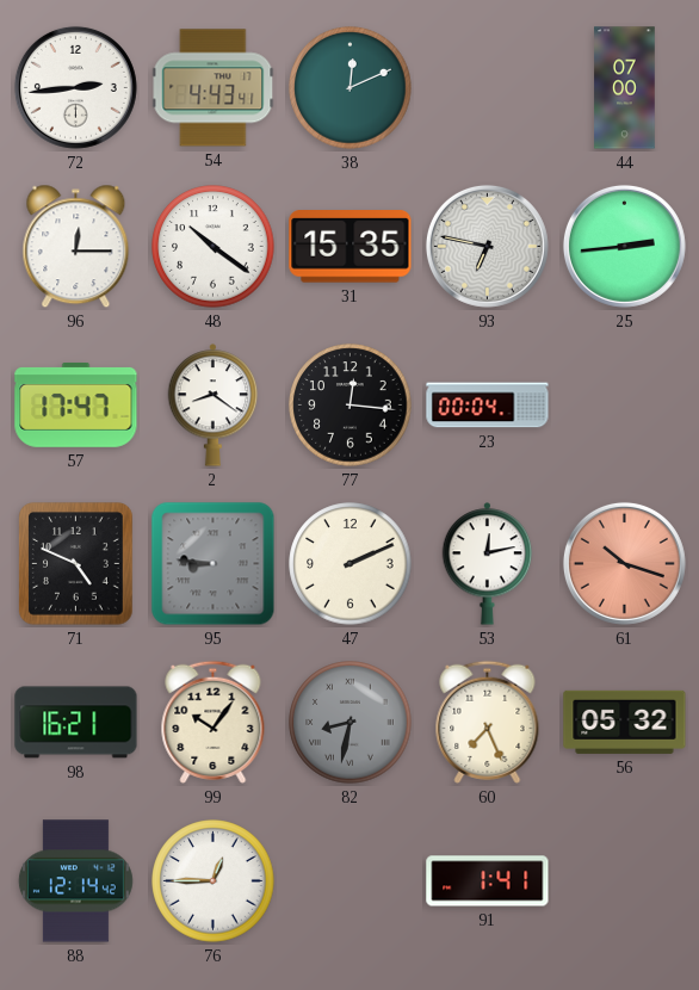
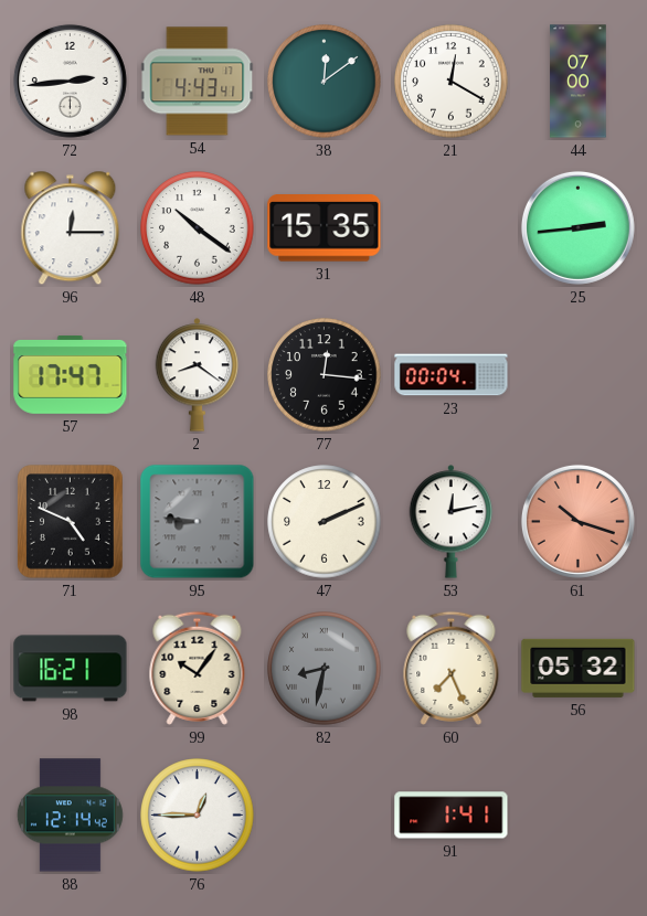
38: 12:11 -> 12:09
21: none -> 12:20
93: 6:47 -> none
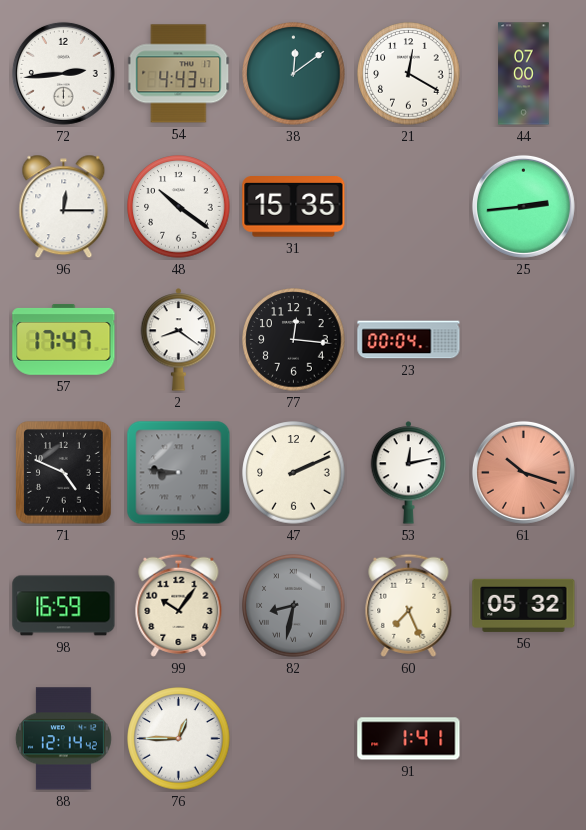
98: 16:21 -> 16:59
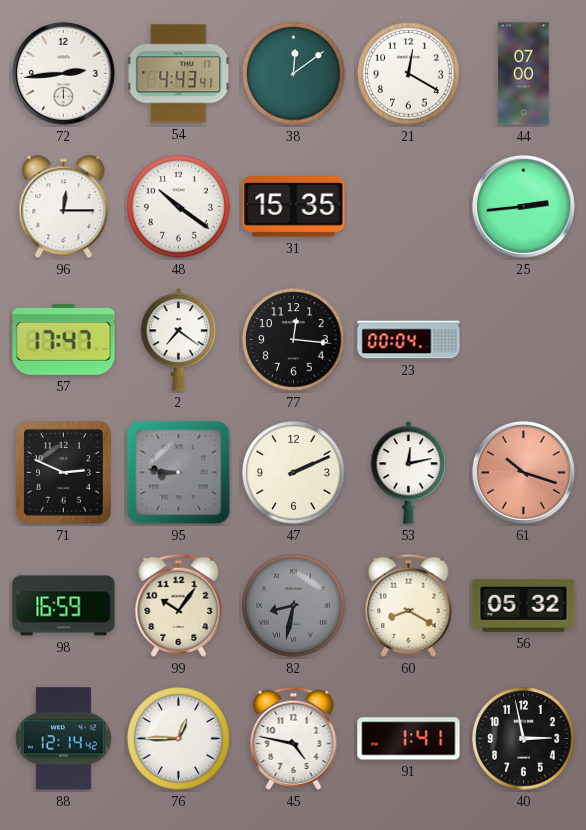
2: 8:21 -> 7:21
71: 4:49 -> 2:49
60: 7:26 -> 8:20
45: none -> 4:47
40: none -> 2:58
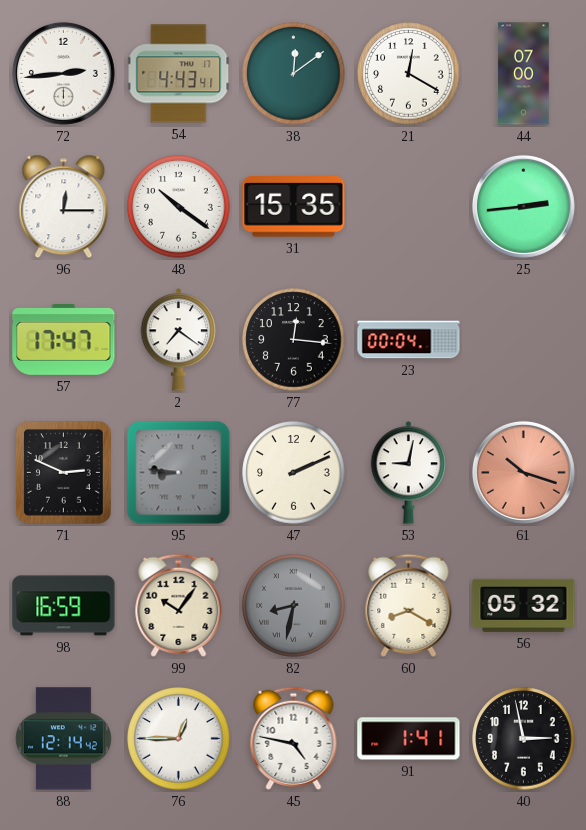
53: 12:13 -> 9:02
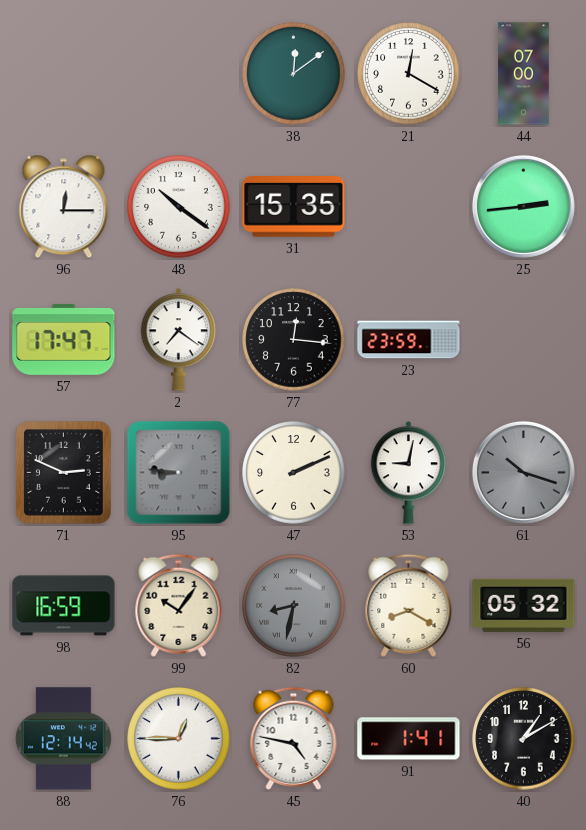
72: 2:44 -> none
54: 4:43 -> none
23: 00:04 -> 23:59
61 dial: salmon -> grey
40: 2:58 -> 1:10
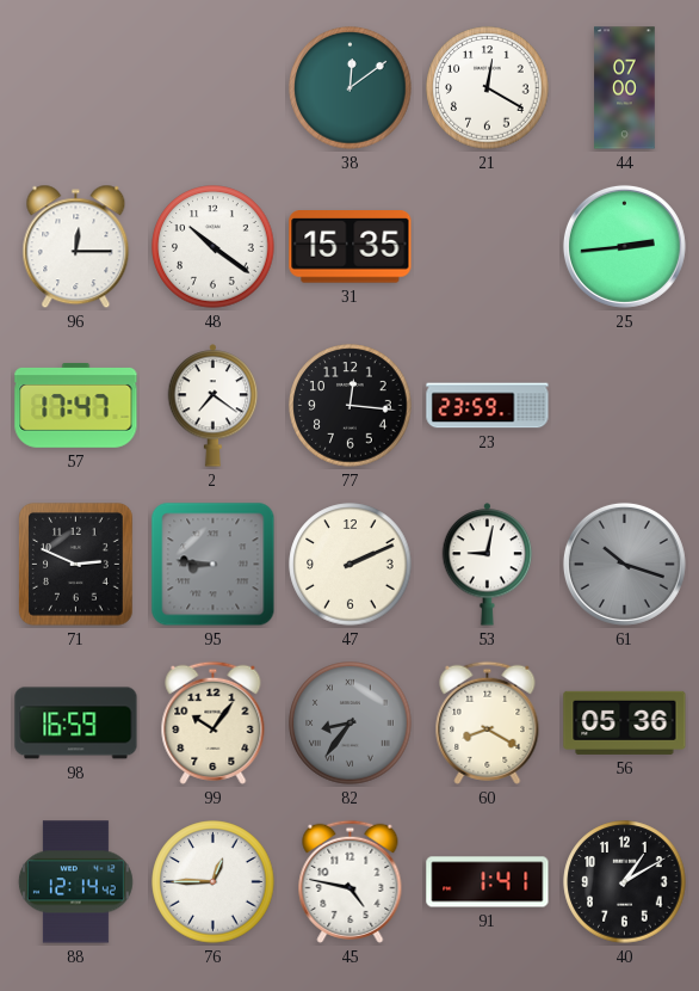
82: 8:32 -> 8:36
56: 05:32 -> 05:36
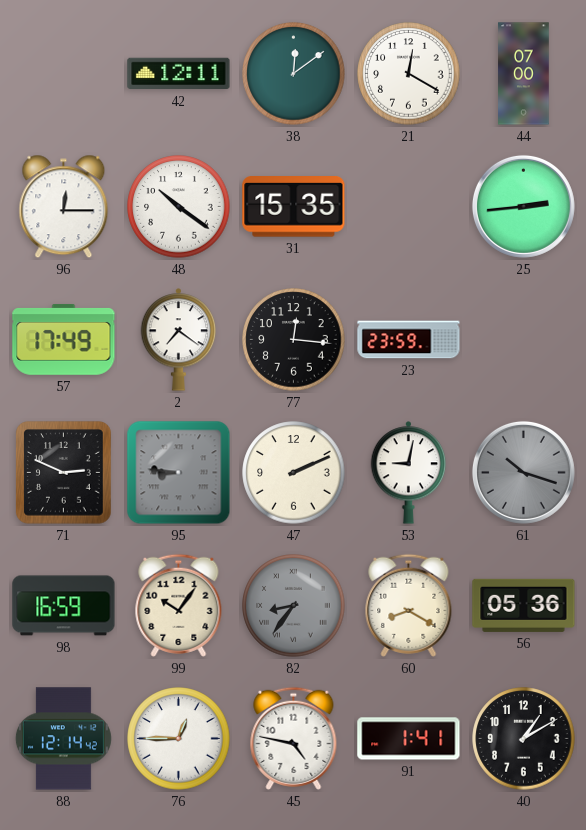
42: none -> 12:11
57: 17:47 -> 17:49
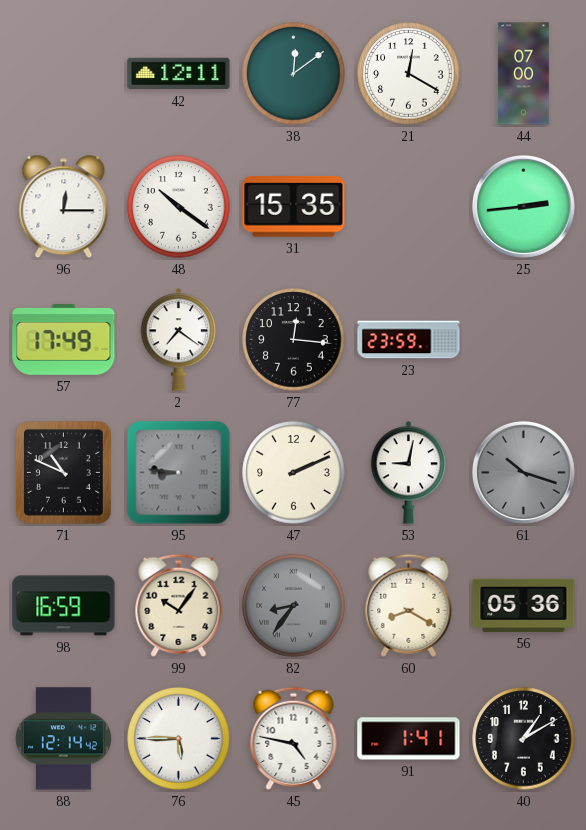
71: 2:49 -> 10:49
76: 12:45 -> 5:45
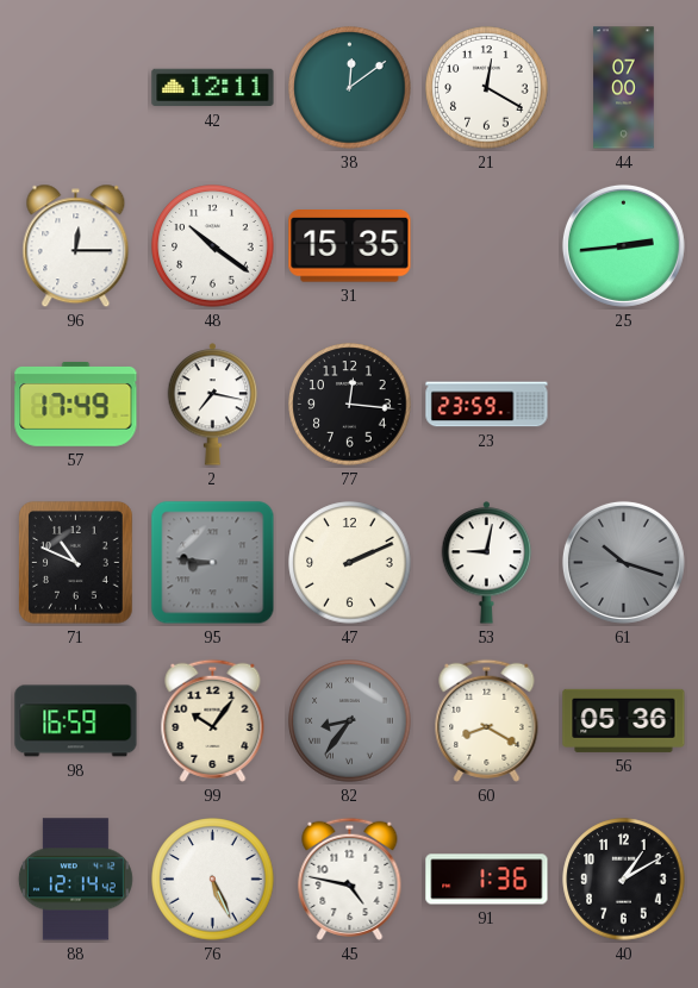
2: 7:21 -> 7:17
76: 5:45 -> 5:26
91: 1:41 -> 1:36
